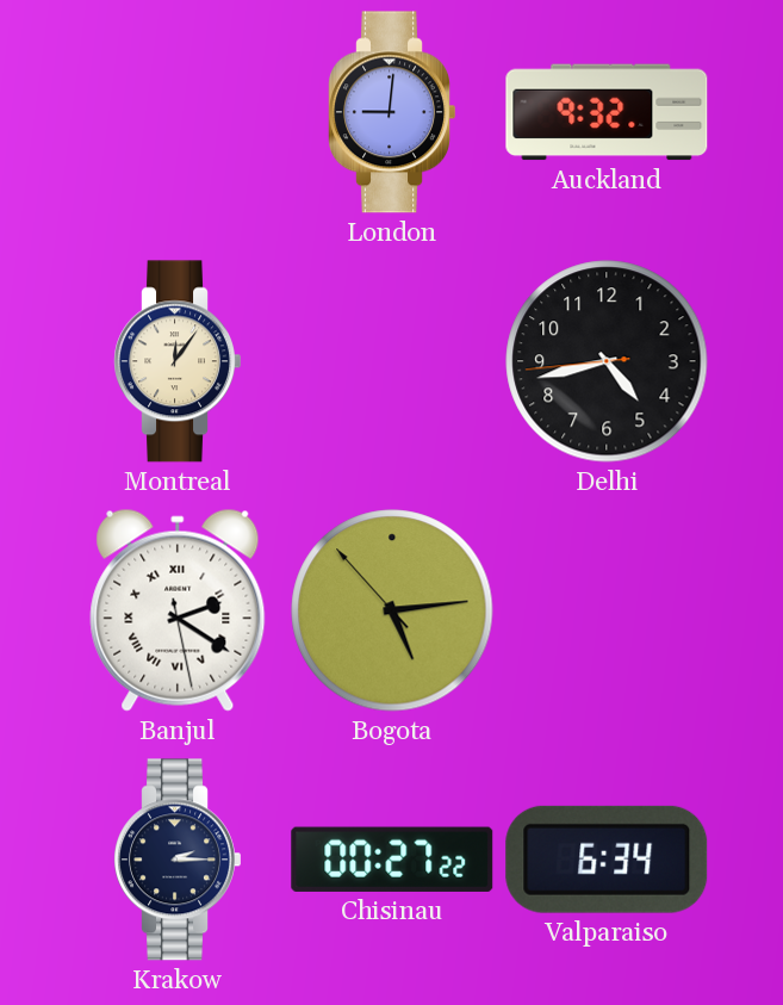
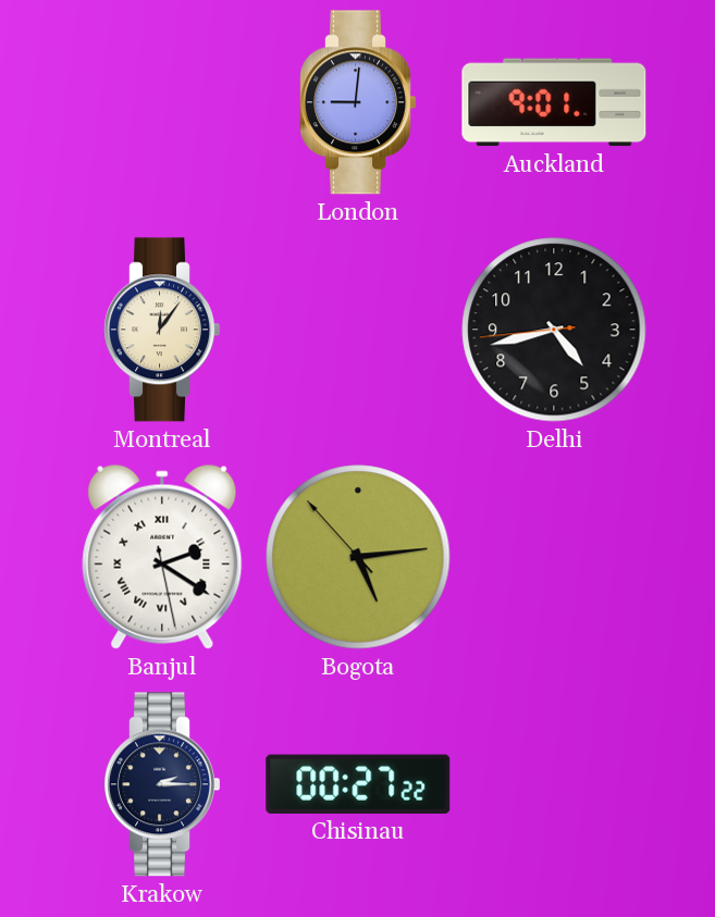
Auckland: 9:32 -> 9:01
Valparaiso: 6:34 -> none
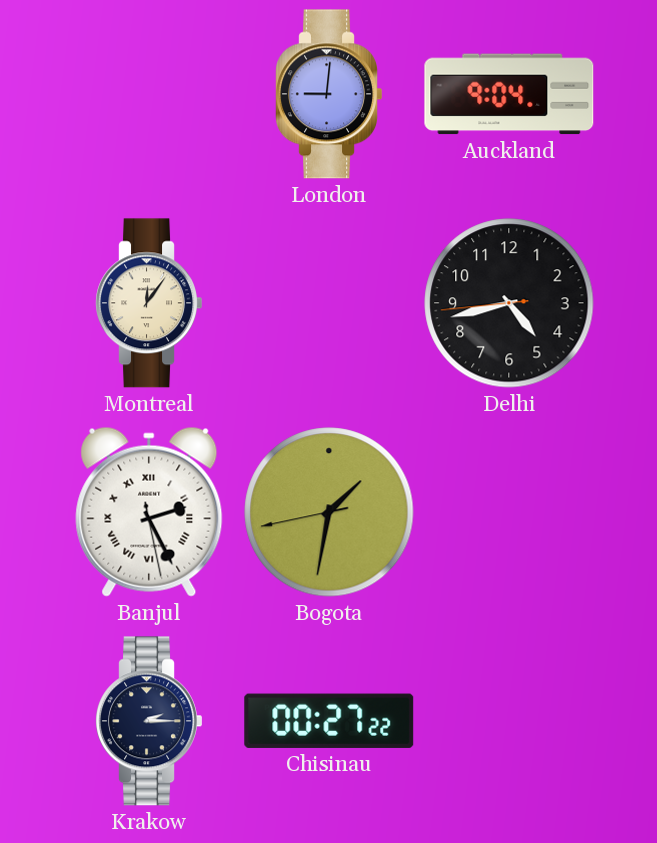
Auckland: 9:01 -> 9:04
Banjul: 2:20 -> 2:25
Bogota: 5:13 -> 1:31
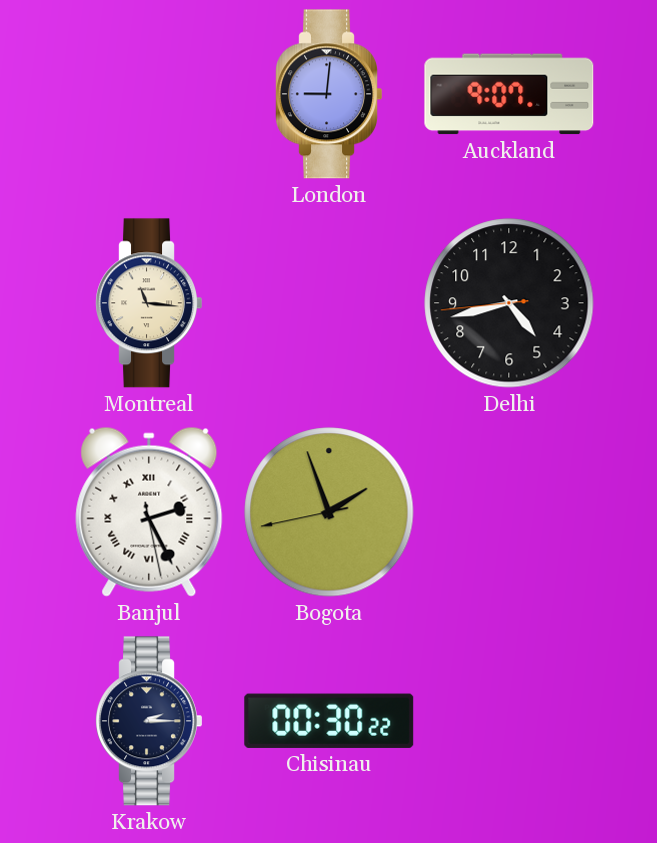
Auckland: 9:04 -> 9:07
Montreal: 12:06 -> 11:16
Bogota: 1:31 -> 1:56
Chisinau: 00:27 -> 00:30
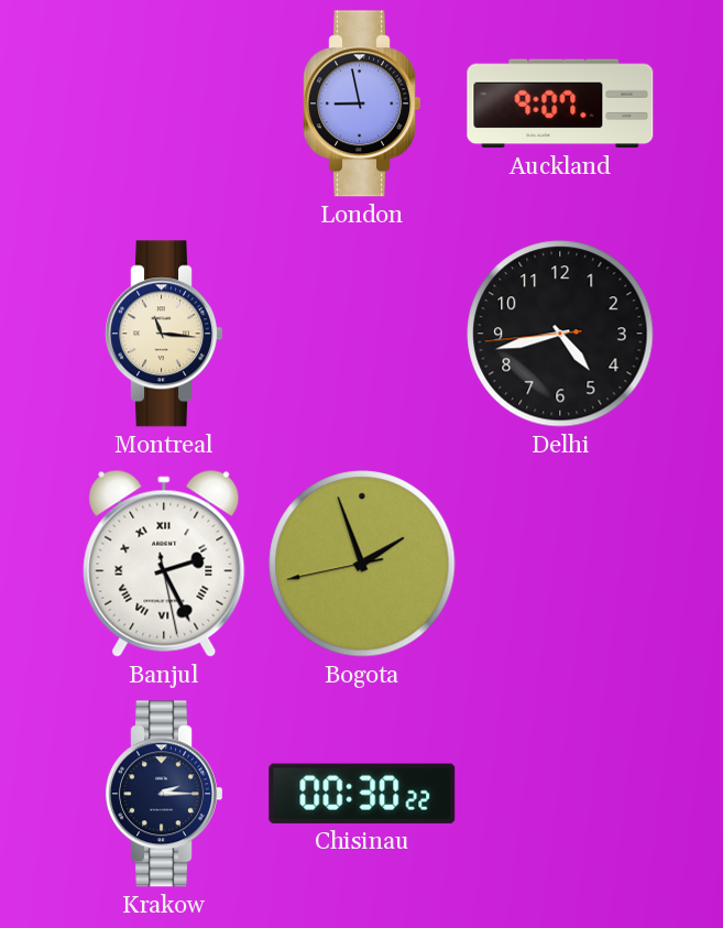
London: 9:01 -> 8:58
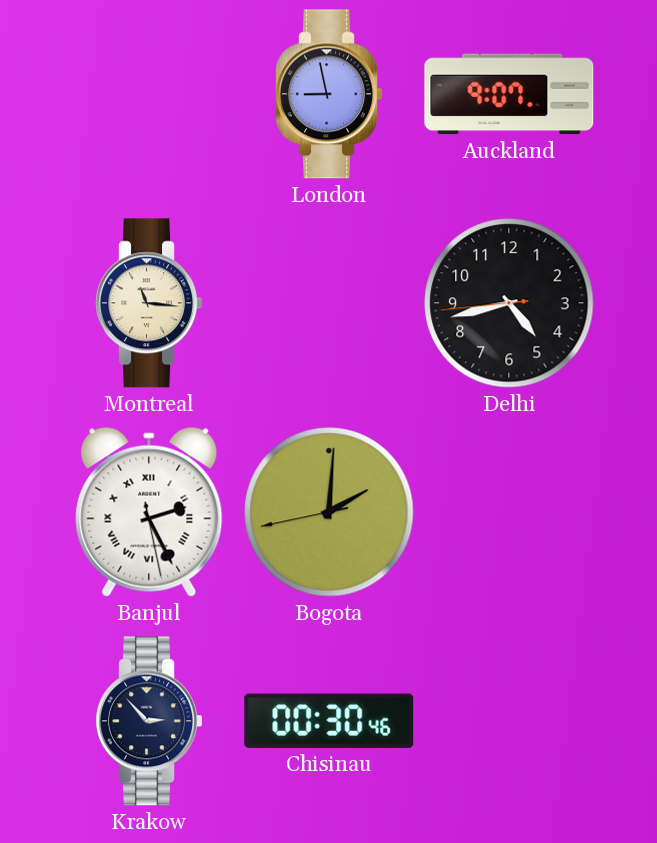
Bogota: 1:56 -> 2:00
Krakow: 2:15 -> 2:53
Chisinau: 00:30:22 -> 00:30:46
